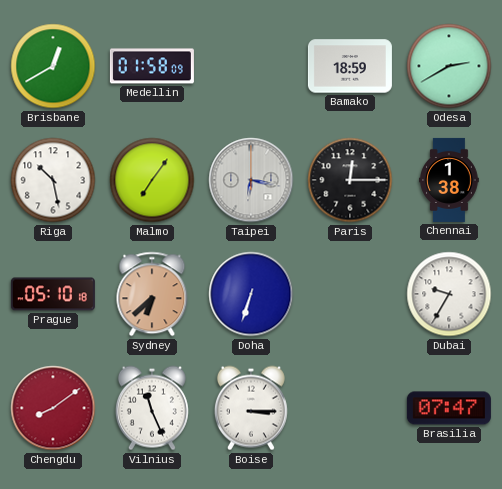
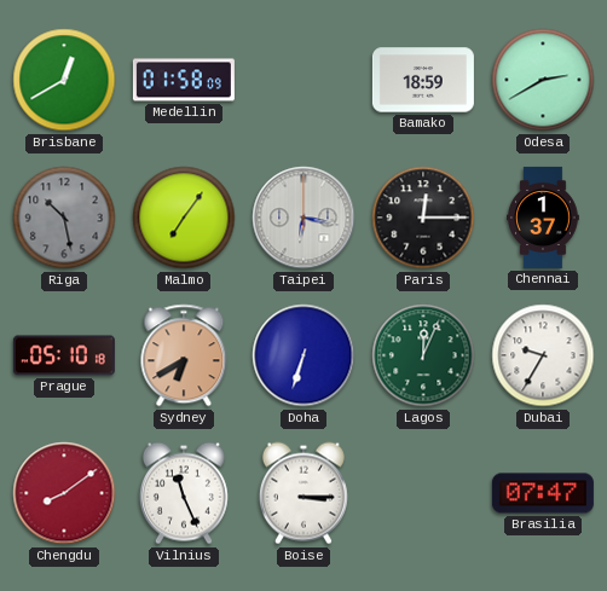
Riga dial: white -> grey
Chennai: 1:38 -> 1:37
Sydney: 6:38 -> 6:40
Lagos: none -> 12:04
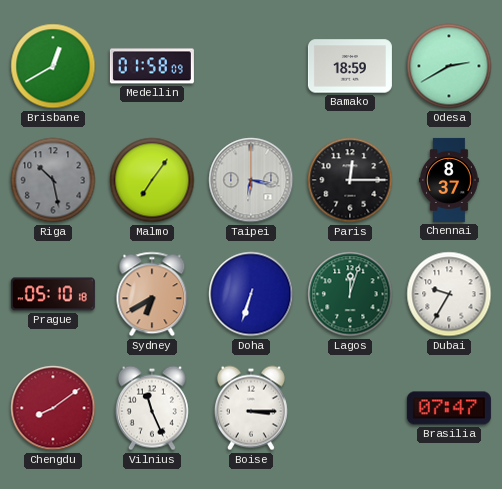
Chennai: 1:37 -> 8:37
Lagos: 12:04 -> 12:03
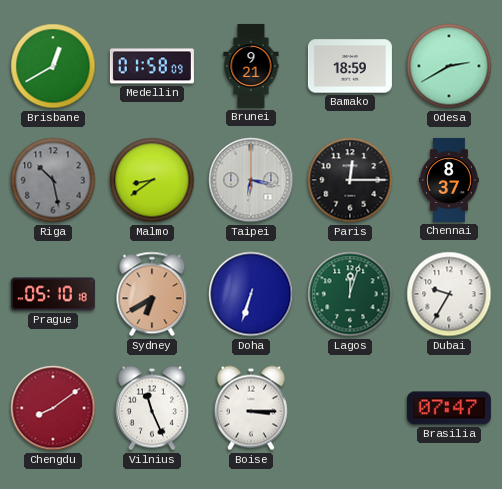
Brunei: none -> 9:21
Malmo: 7:06 -> 8:39
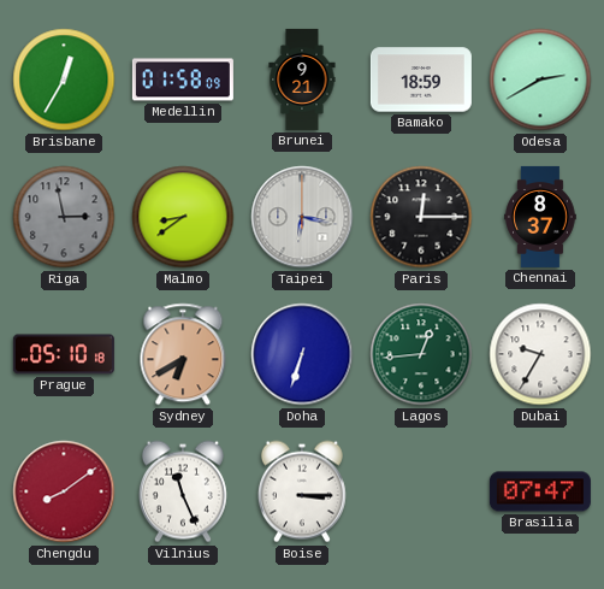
Brisbane: 12:40 -> 12:35
Riga: 10:28 -> 2:58
Lagos: 12:03 -> 12:44
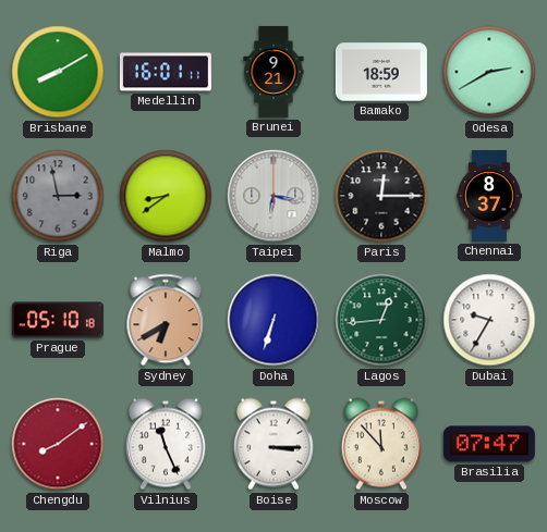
Brisbane: 12:35 -> 8:10
Medellin: 01:58 -> 16:01
Moscow: none -> 11:53
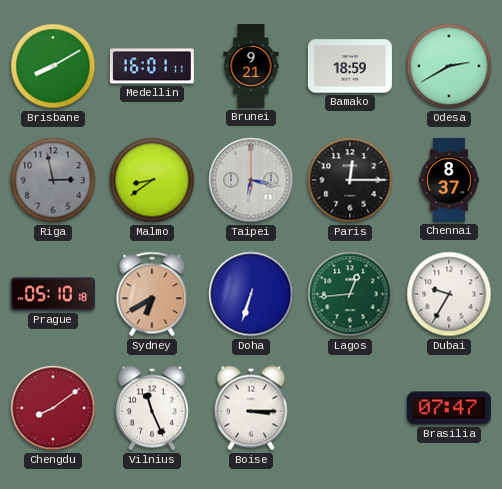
Moscow: 11:53 -> none
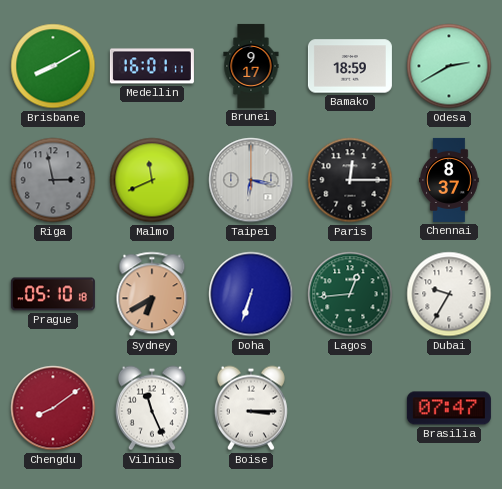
Brunei: 9:21 -> 9:17
Malmo: 8:39 -> 11:41
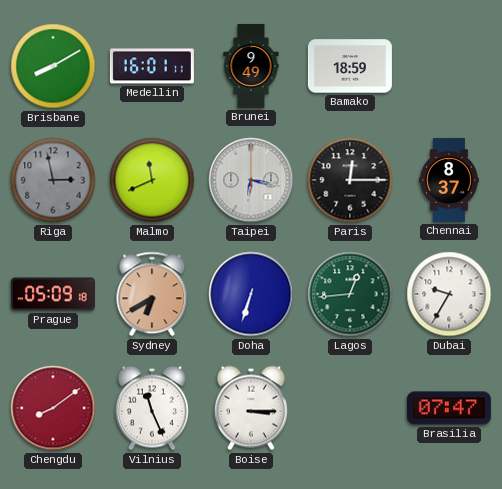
Brunei: 9:17 -> 9:49
Odesa: 2:40 -> none
Prague: 05:10 -> 05:09
